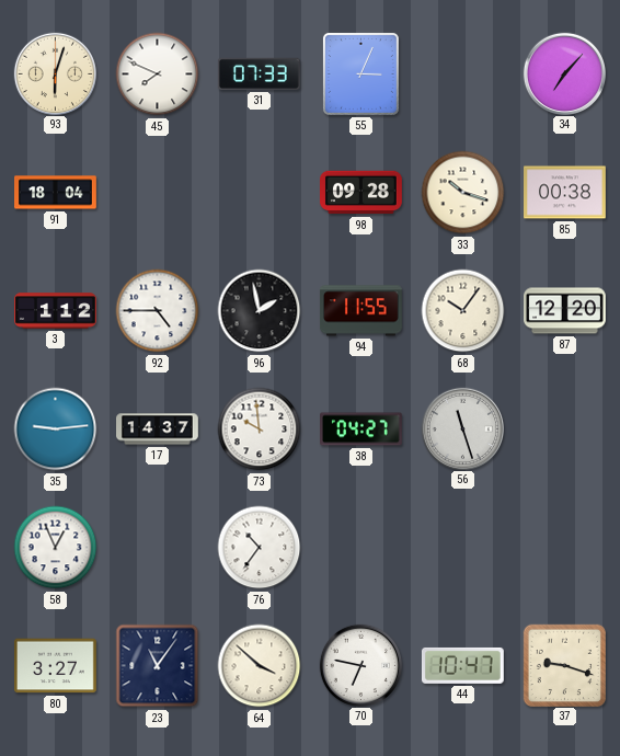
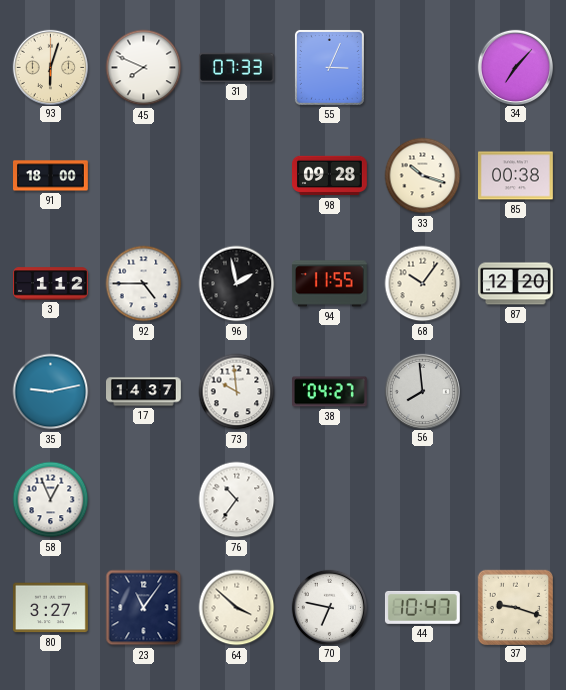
91: 18:04 -> 18:00
35: 9:14 -> 9:13
56: 11:27 -> 7:59
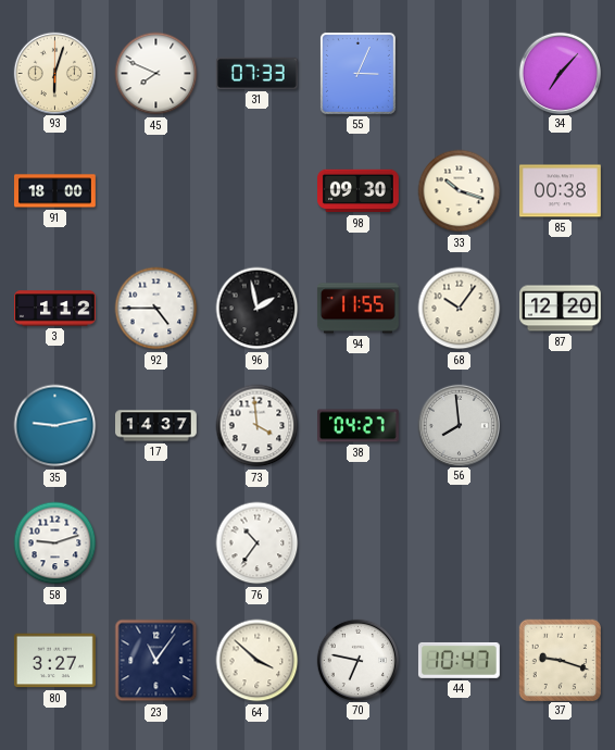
98: 09:28 -> 09:30
73: 9:59 -> 3:59
58: 12:56 -> 9:12
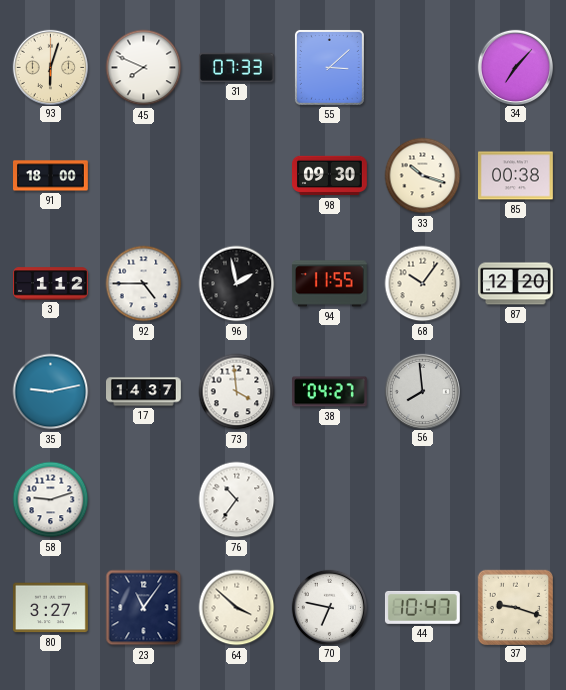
55: 3:04 -> 3:08
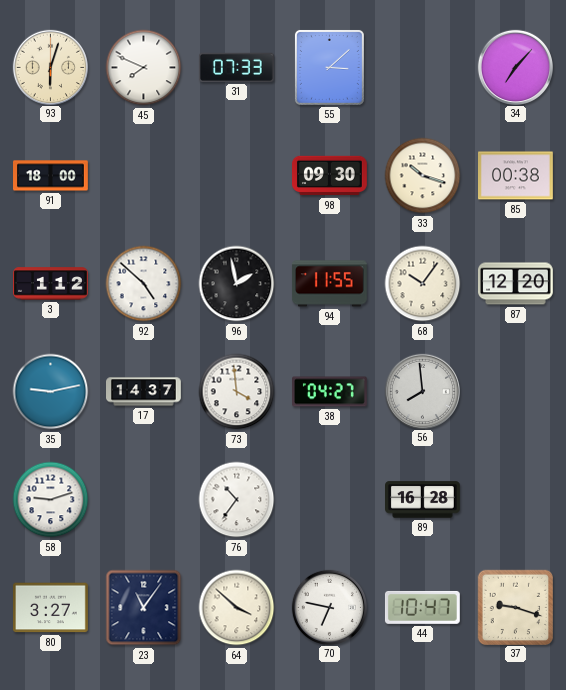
92: 4:45 -> 4:52
89: none -> 16:28
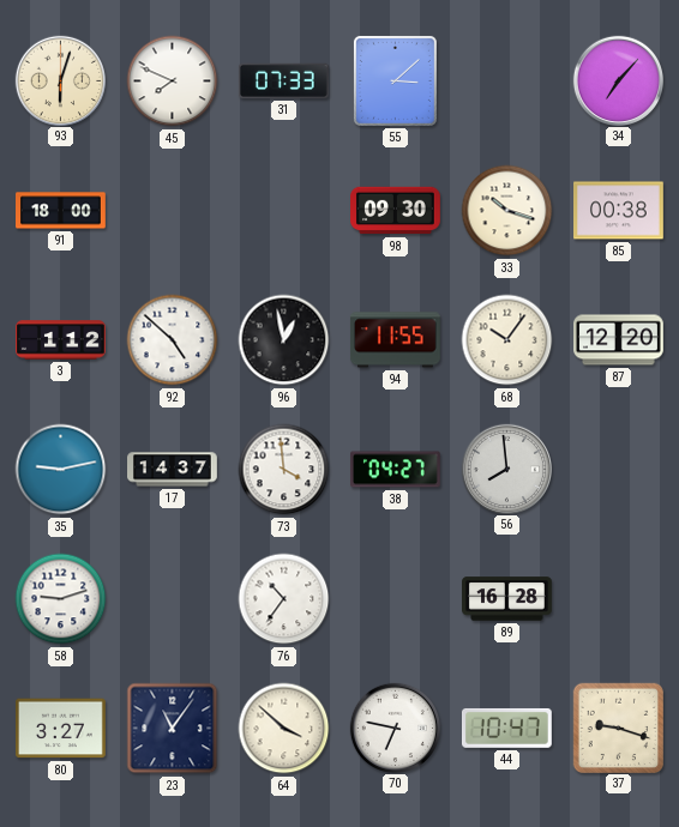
96: 1:58 -> 12:58
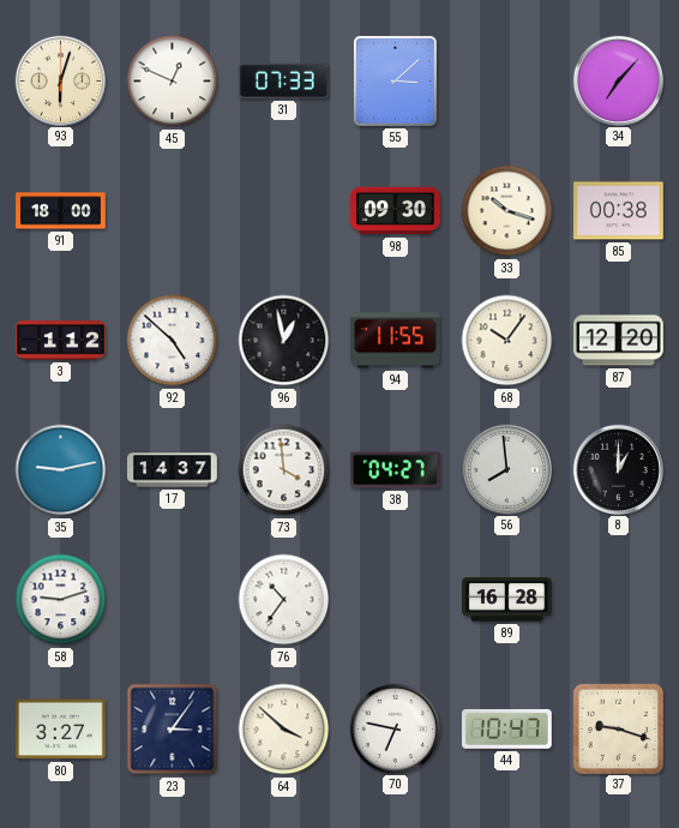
45: 7:49 -> 12:49
8: none -> 1:00
23: 11:06 -> 3:06
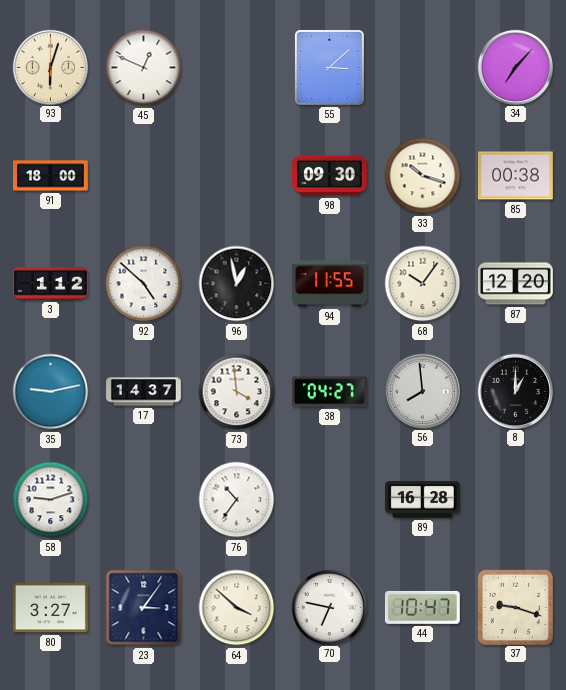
31: 07:33 -> none
